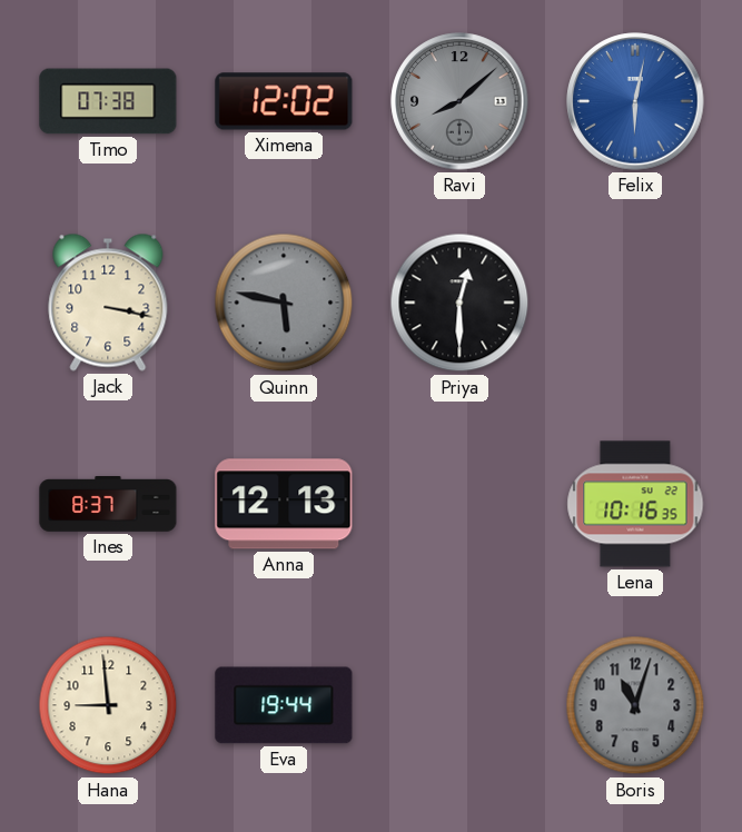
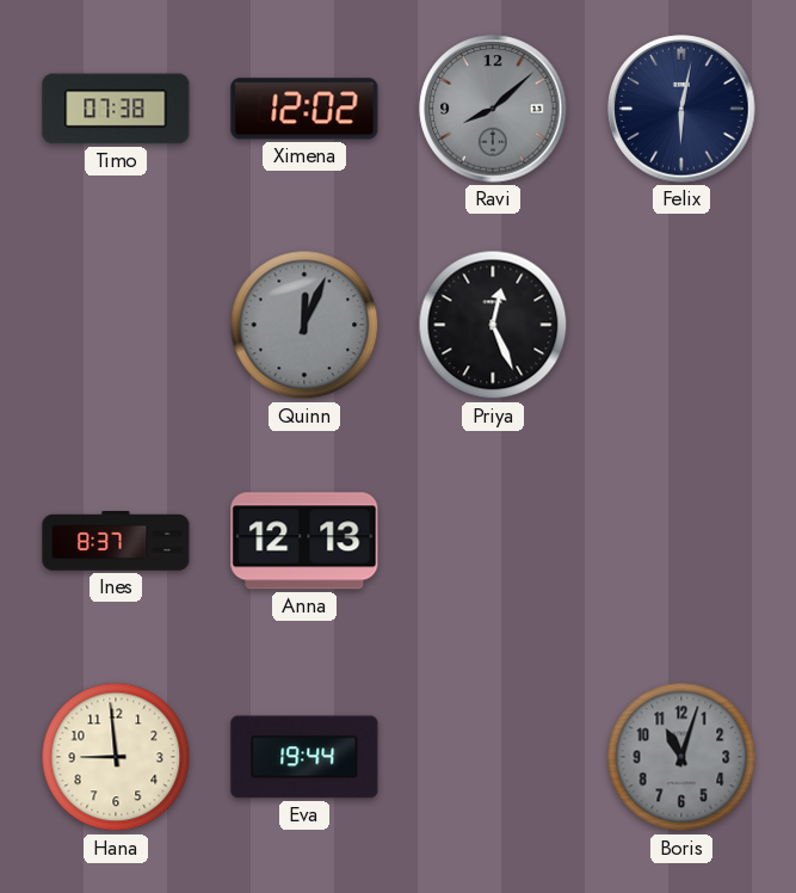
Felix dial: blue -> navy
Jack: 3:17 -> none
Quinn: 5:47 -> 12:04
Priya: 12:30 -> 12:26
Lena: 10:16 -> none
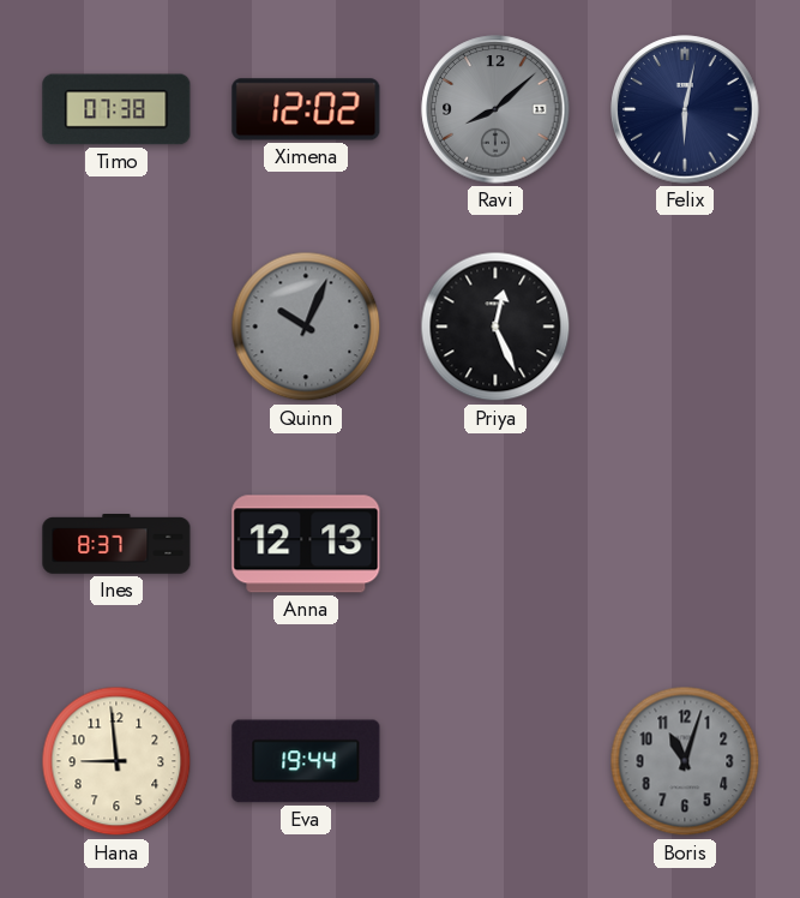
Quinn: 12:04 -> 10:04
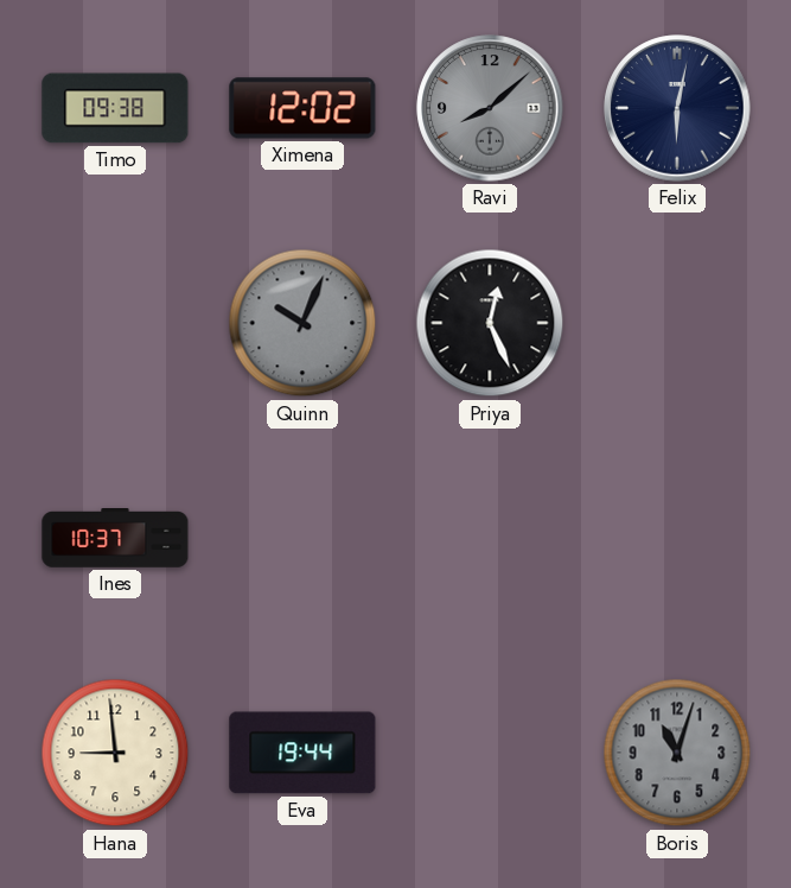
Timo: 07:38 -> 09:38
Ines: 8:37 -> 10:37
Anna: 12:13 -> none
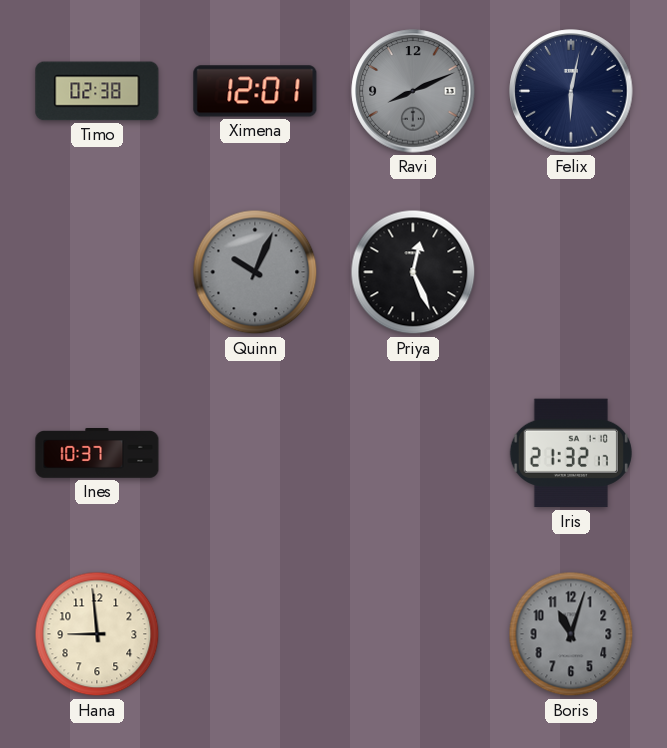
Timo: 09:38 -> 02:38
Ximena: 12:02 -> 12:01
Ravi: 8:08 -> 8:11
Iris: none -> 21:32
Eva: 19:44 -> none
